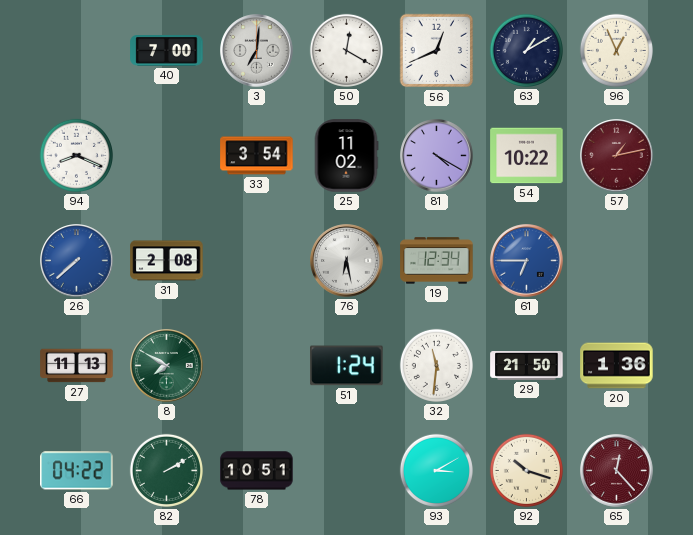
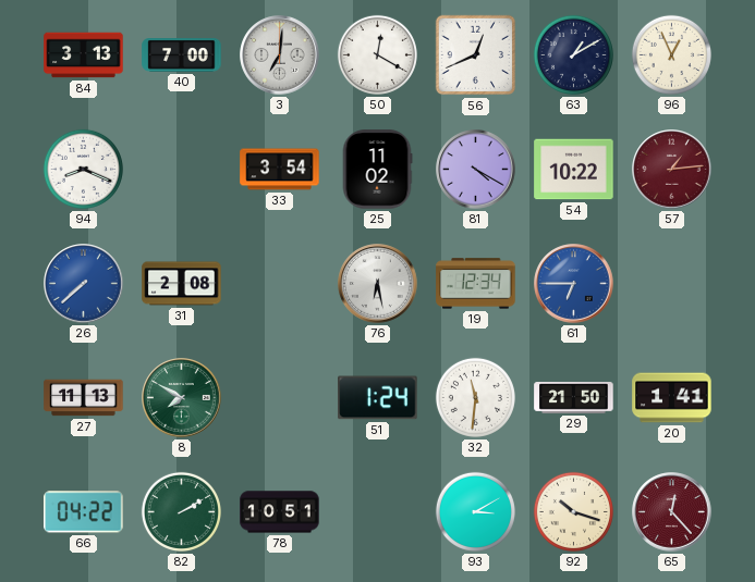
84: none -> 3:13
57: 1:13 -> 1:14
20: 1:36 -> 1:41
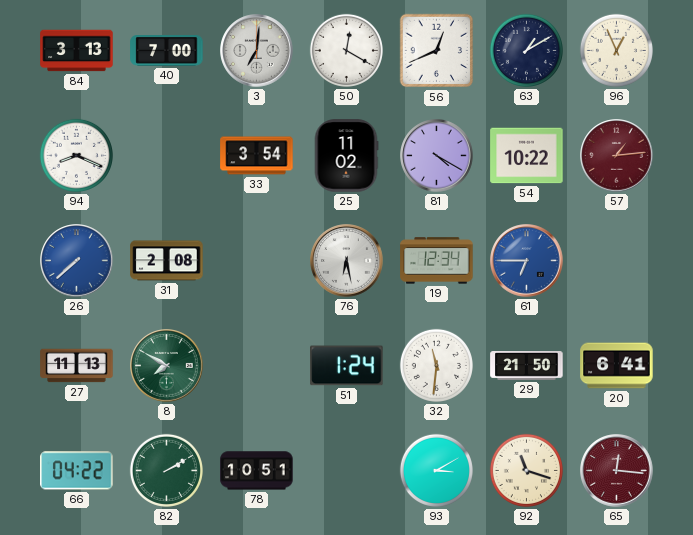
20: 1:41 -> 6:41
92: 10:18 -> 11:18
65: 12:23 -> 12:16
